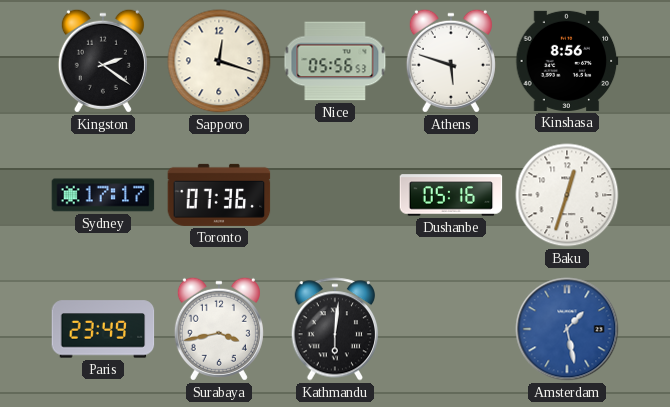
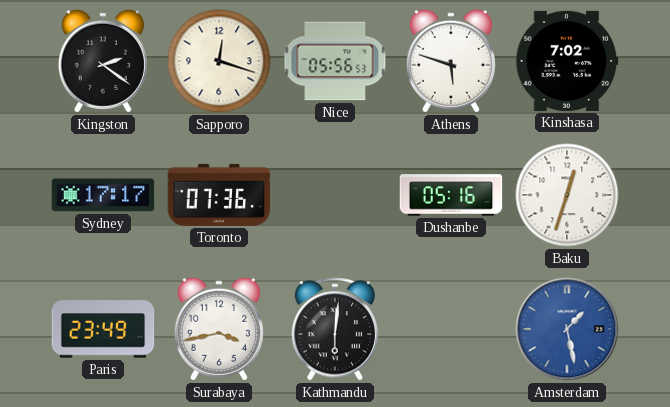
Kinshasa: 8:56 -> 7:02
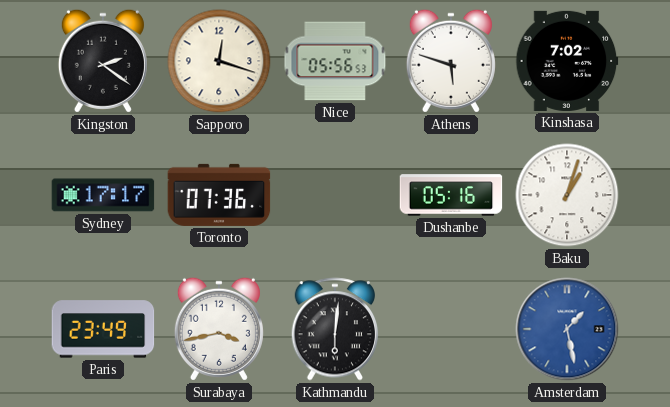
Baku: 12:33 -> 1:03
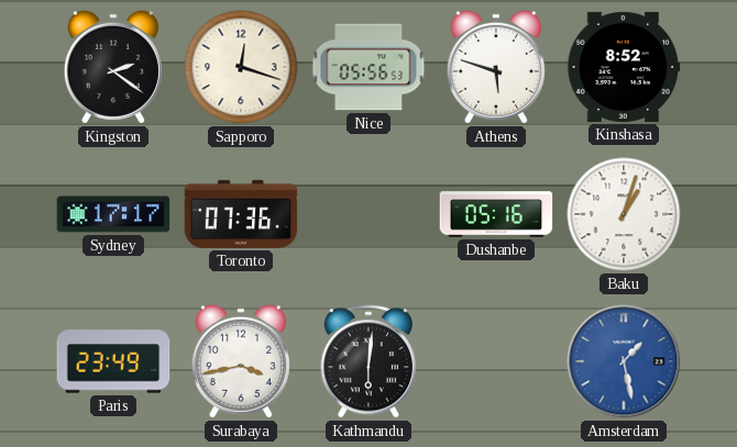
Kinshasa: 7:02 -> 8:52
